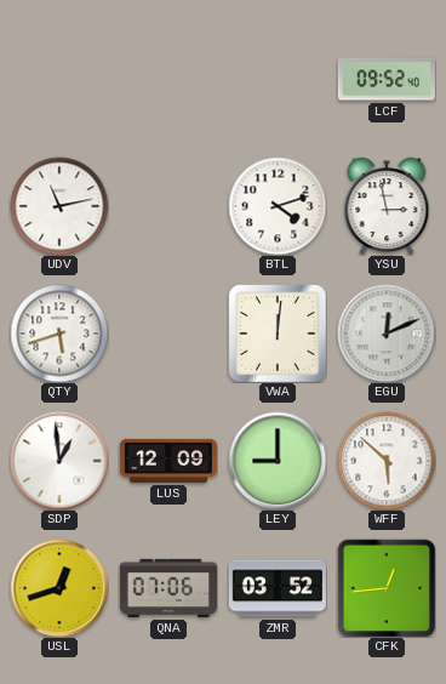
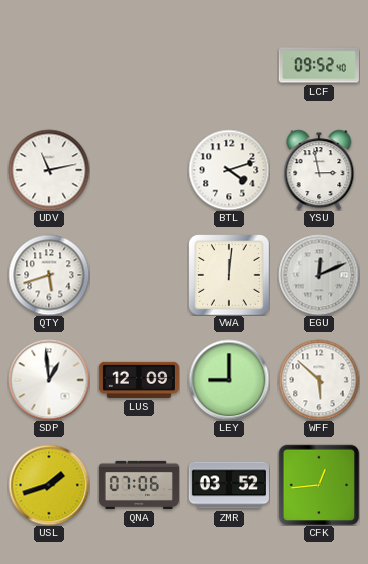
USL: 12:42 -> 1:42
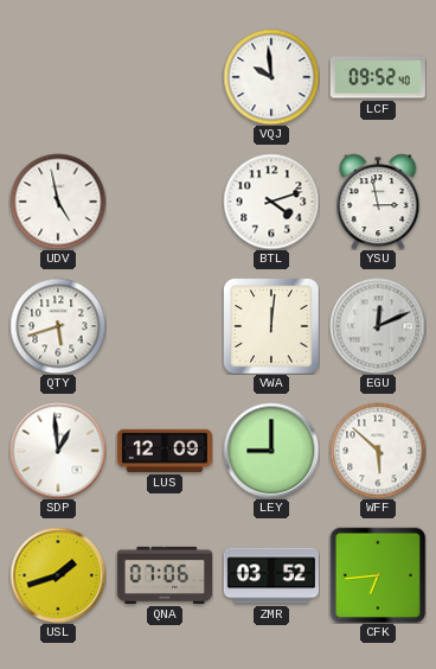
VQJ: none -> 9:59
UDV: 11:13 -> 4:58
CFK: 12:44 -> 6:44
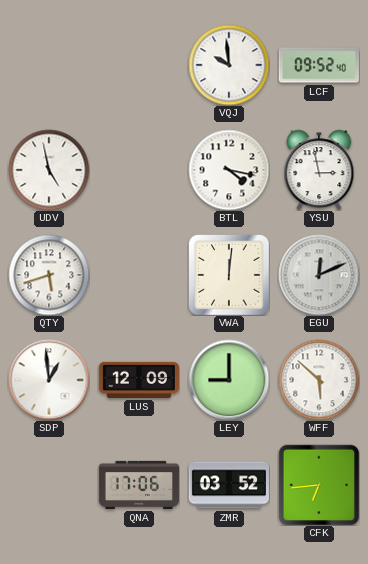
BTL: 4:12 -> 4:17
USL: 1:42 -> none
QNA: 07:06 -> 17:06
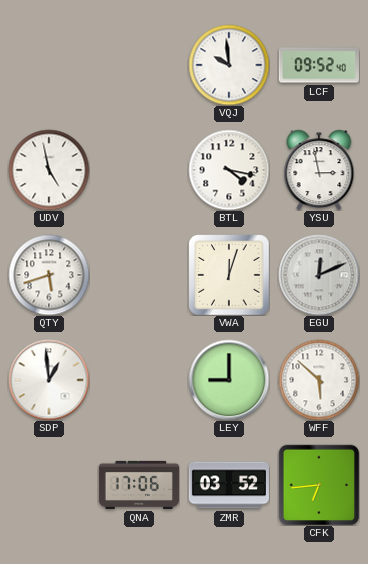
VWA: 12:01 -> 12:03
LUS: 12:09 -> none
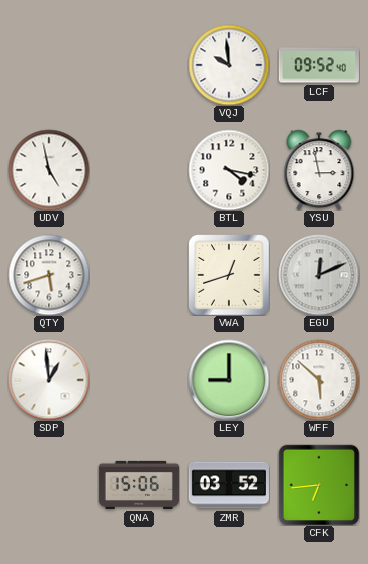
VWA: 12:03 -> 12:42
QNA: 17:06 -> 15:06
